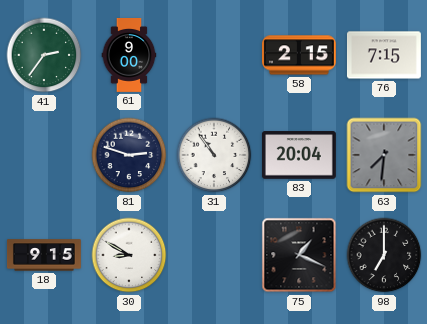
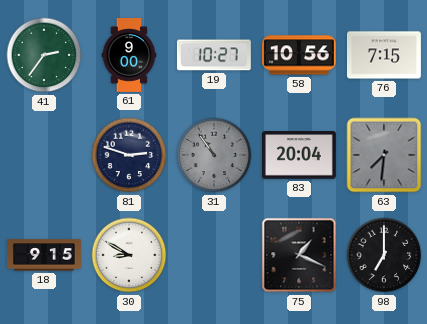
19: none -> 10:27
58: 2:15 -> 10:56
31 dial: white -> grey
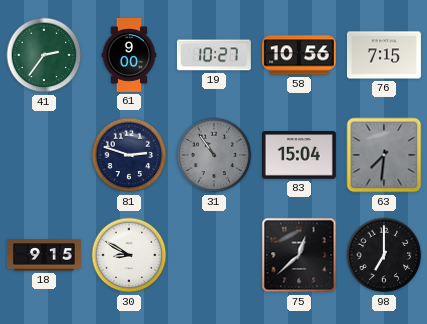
83: 20:04 -> 15:04
75: 1:19 -> 12:38
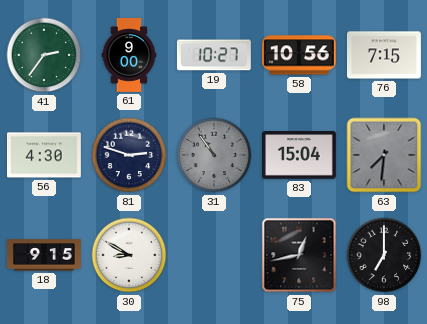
56: none -> 4:30
75: 12:38 -> 12:43
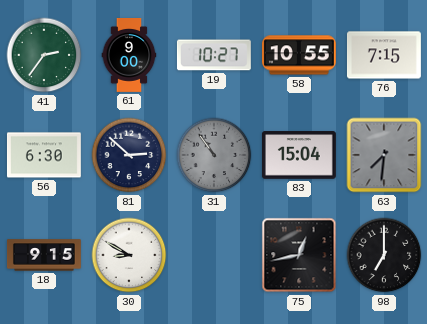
58: 10:56 -> 10:55
56: 4:30 -> 6:30
81: 2:48 -> 2:52
